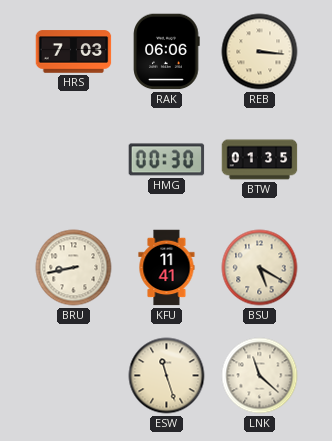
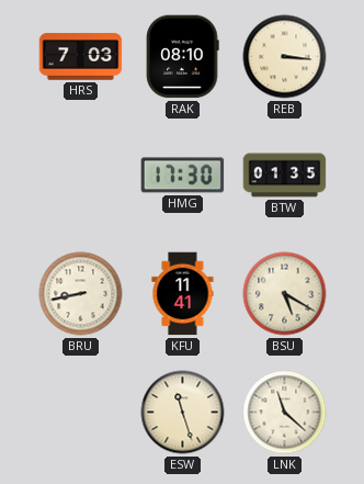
RAK: 06:06 -> 08:10
HMG: 00:30 -> 17:30
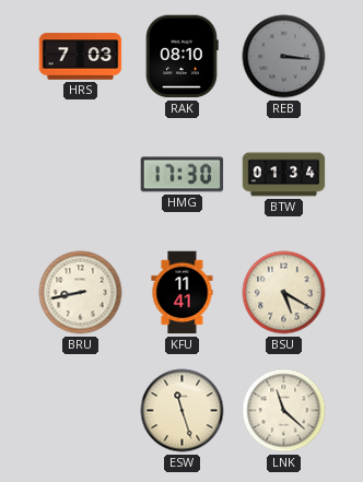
REB dial: cream -> grey
BTW: 01:35 -> 01:34
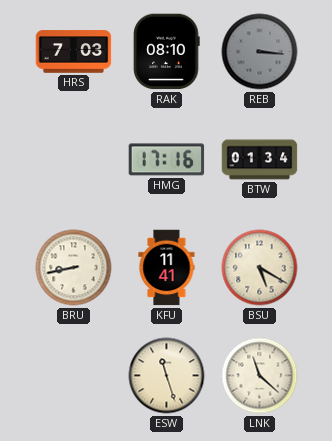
HMG: 17:30 -> 17:16
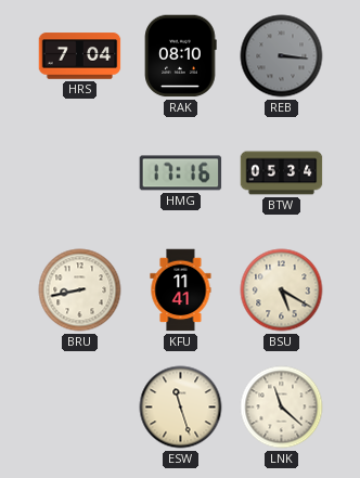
HRS: 7:03 -> 7:04
BTW: 01:34 -> 05:34
